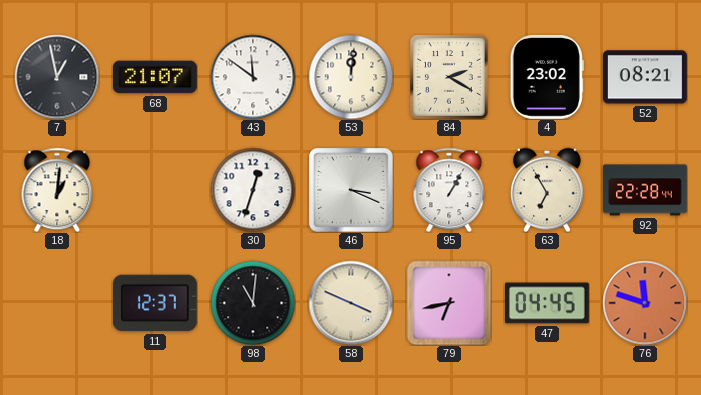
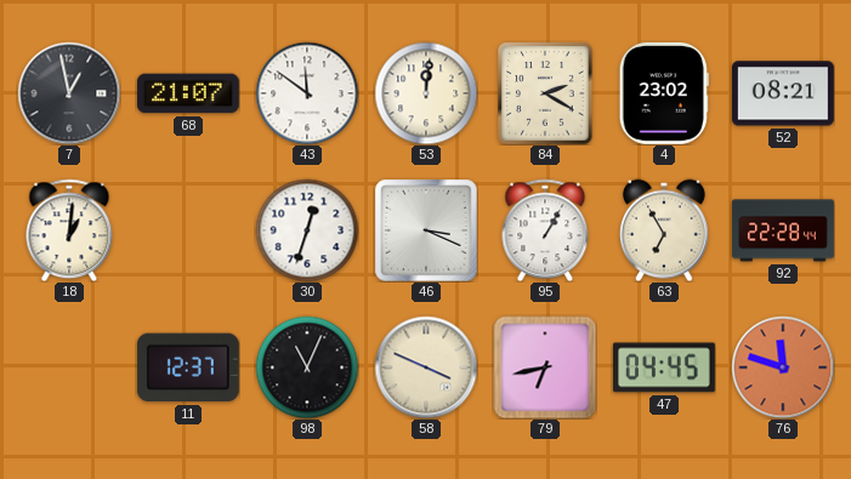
98: 11:01 -> 11:04
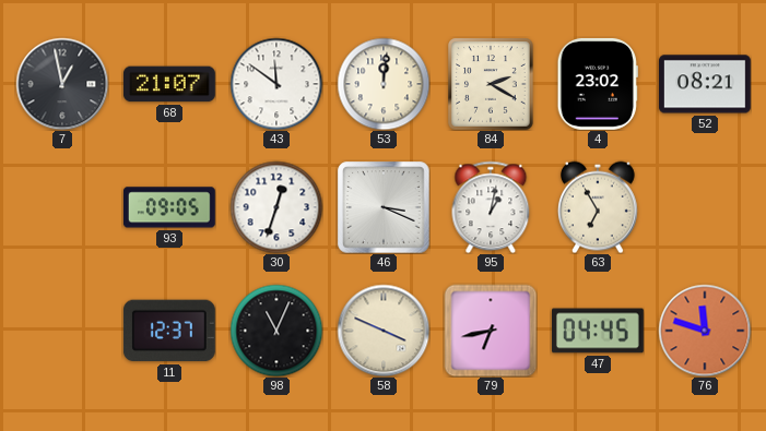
18: 1:01 -> none
93: none -> 09:05
95: 1:05 -> 1:02
92: 22:28 -> none
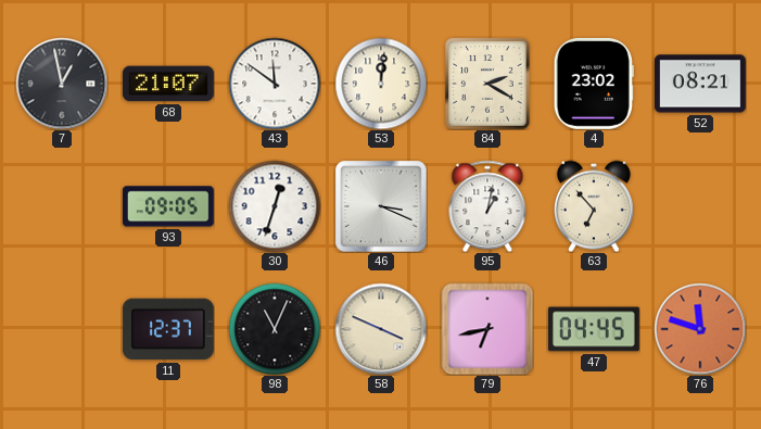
63: 6:55 -> 6:53
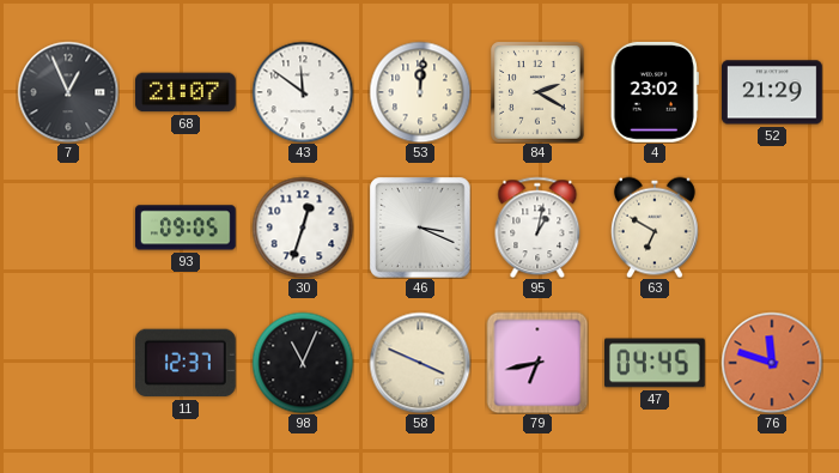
7: 12:58 -> 12:56
52: 08:21 -> 21:29
63: 6:53 -> 6:50
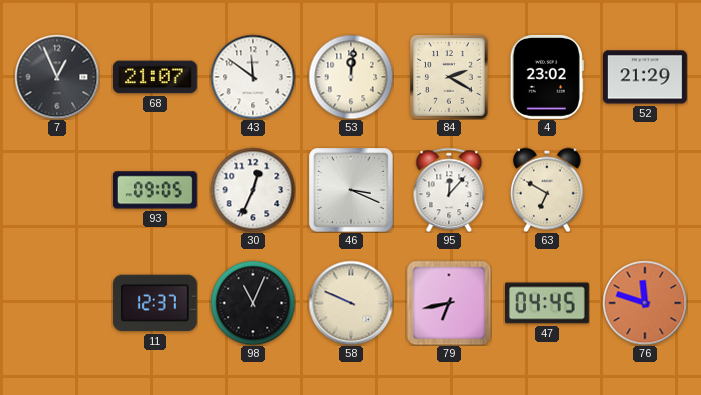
30: 12:33 -> 12:34
95: 1:02 -> 12:07
58: 3:49 -> 9:49
